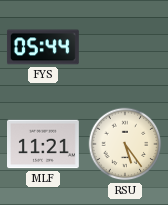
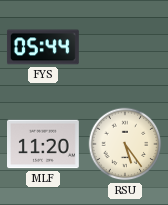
MLF: 11:21 -> 11:20
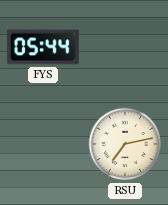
MLF: 11:20 -> none
RSU: 5:24 -> 7:13
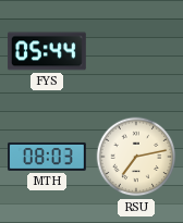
MTH: none -> 08:03
